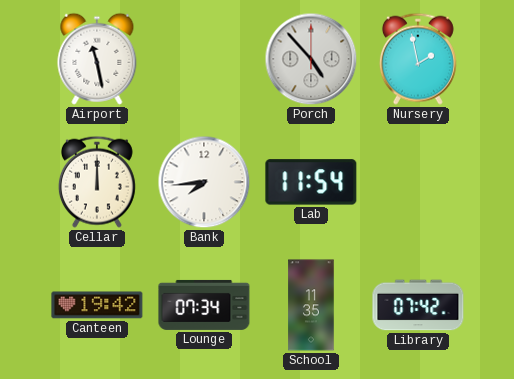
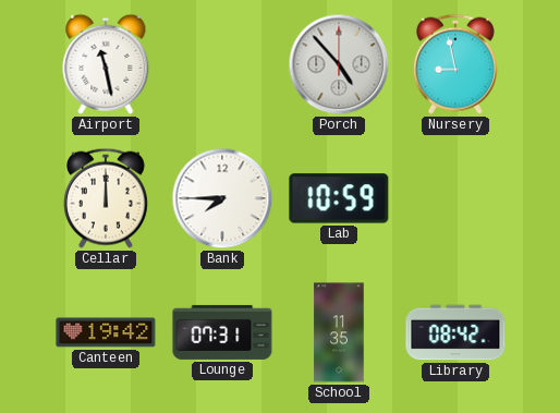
Nursery: 1:58 -> 8:58
Bank: 7:44 -> 7:45
Lab: 11:54 -> 10:59
Lounge: 07:34 -> 07:31
Library: 07:42 -> 08:42
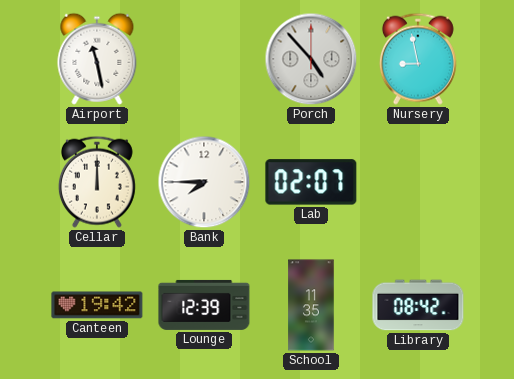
Lab: 10:59 -> 02:07
Lounge: 07:31 -> 12:39
